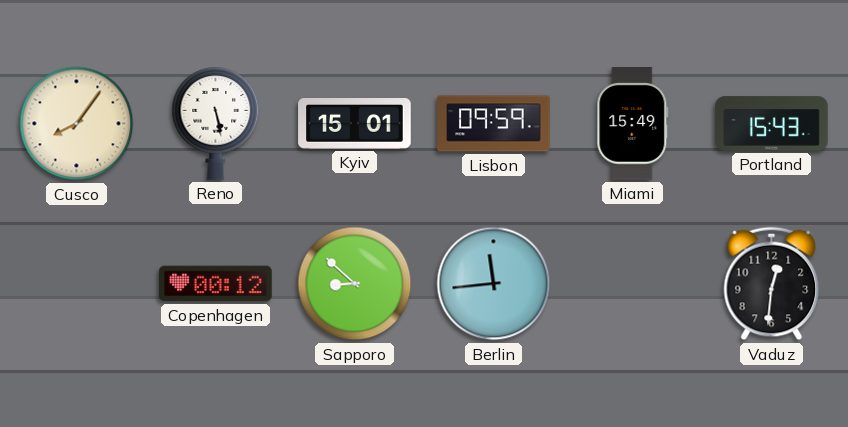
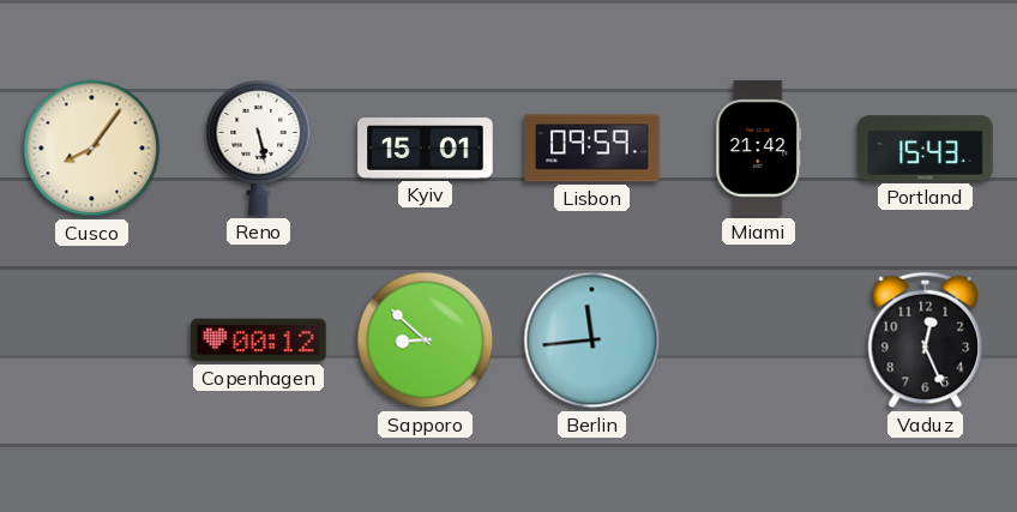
Miami: 15:49 -> 21:42
Vaduz: 12:31 -> 12:26
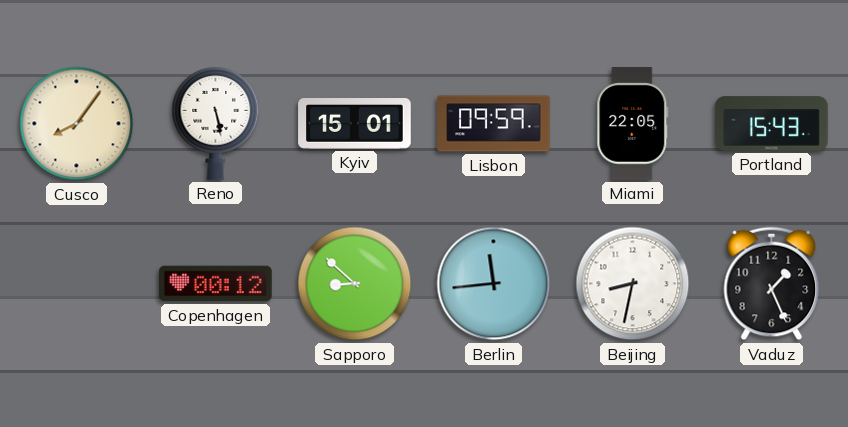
Miami: 21:42 -> 22:05
Beijing: none -> 8:32
Vaduz: 12:26 -> 1:26
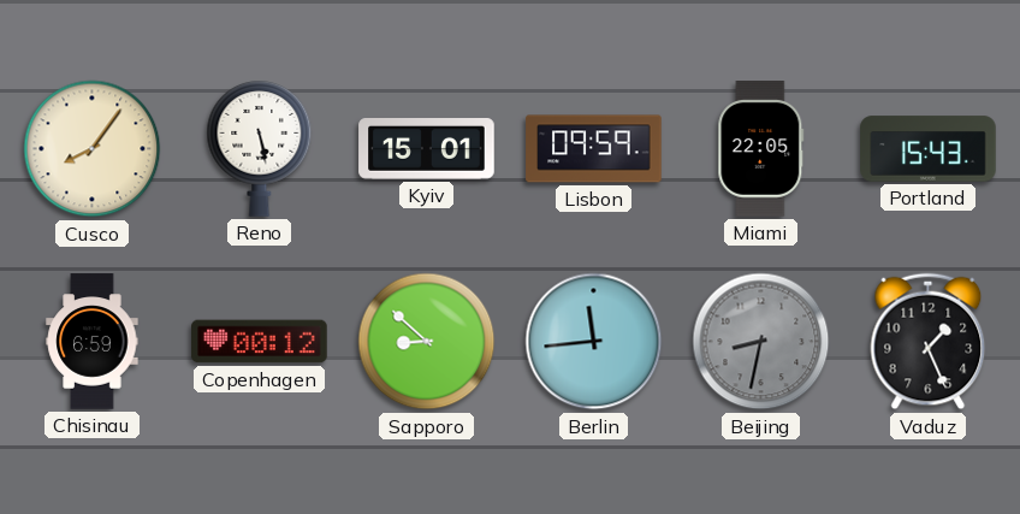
Chisinau: none -> 6:59
Beijing dial: white -> grey
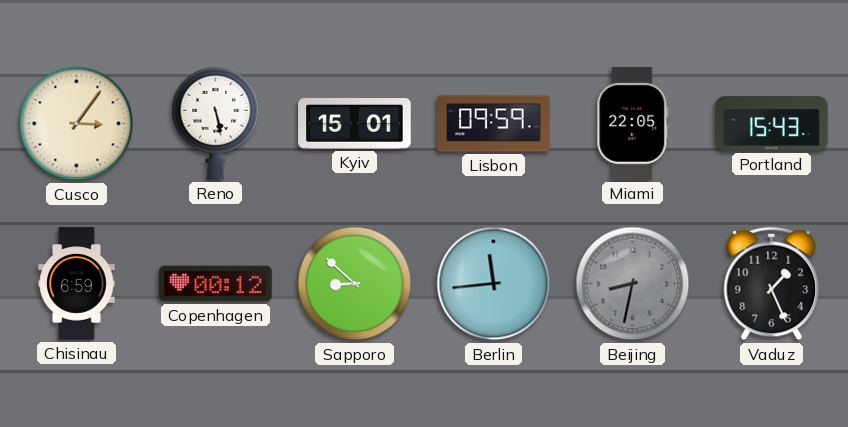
Cusco: 8:06 -> 3:06
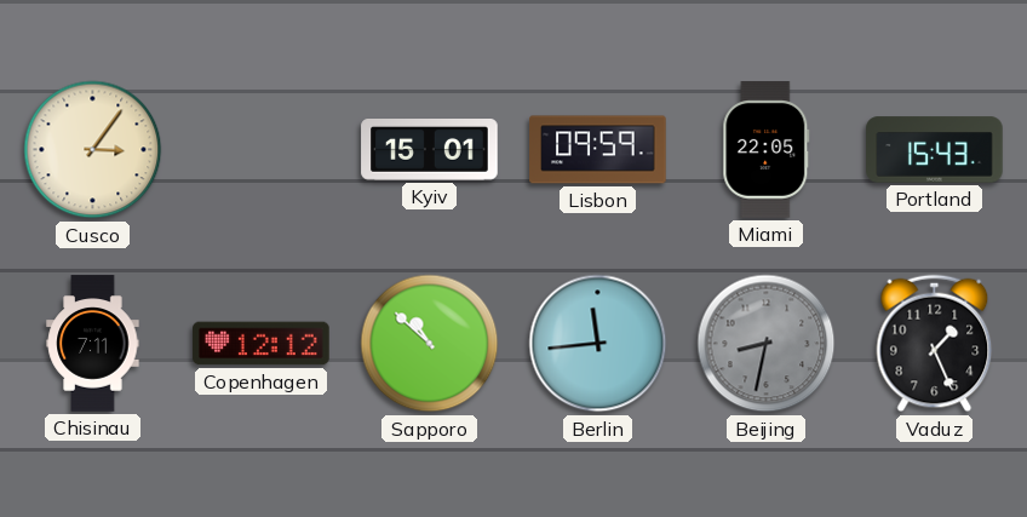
Reno: 5:28 -> none
Chisinau: 6:59 -> 7:11
Copenhagen: 00:12 -> 12:12
Sapporo: 8:52 -> 10:52
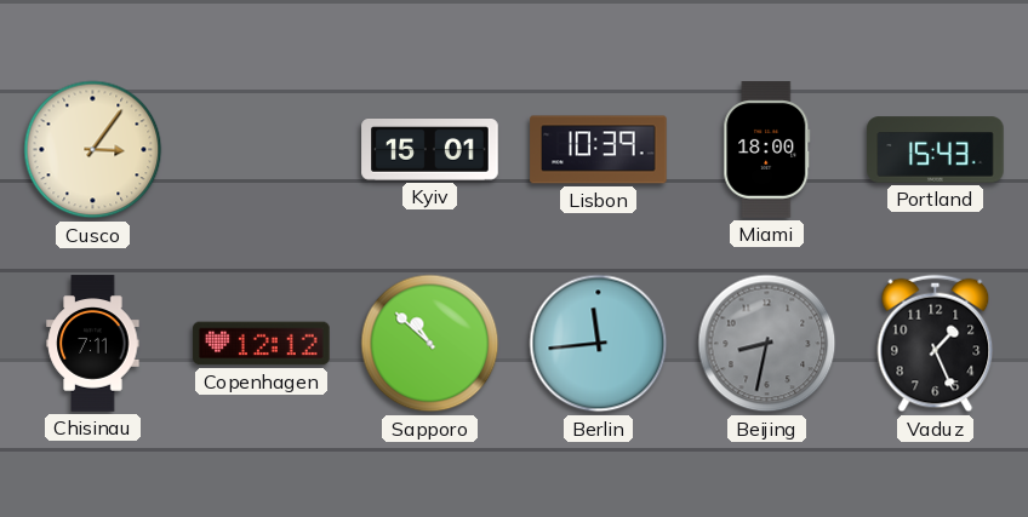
Lisbon: 09:59 -> 10:39
Miami: 22:05 -> 18:00
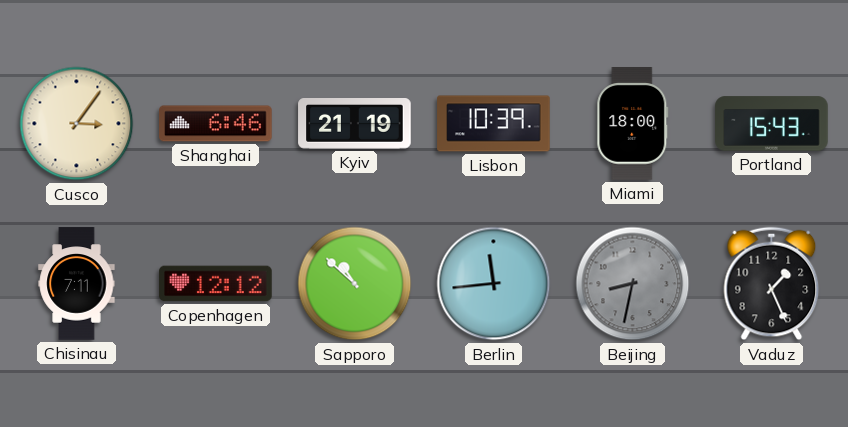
Shanghai: none -> 6:46
Kyiv: 15:01 -> 21:19
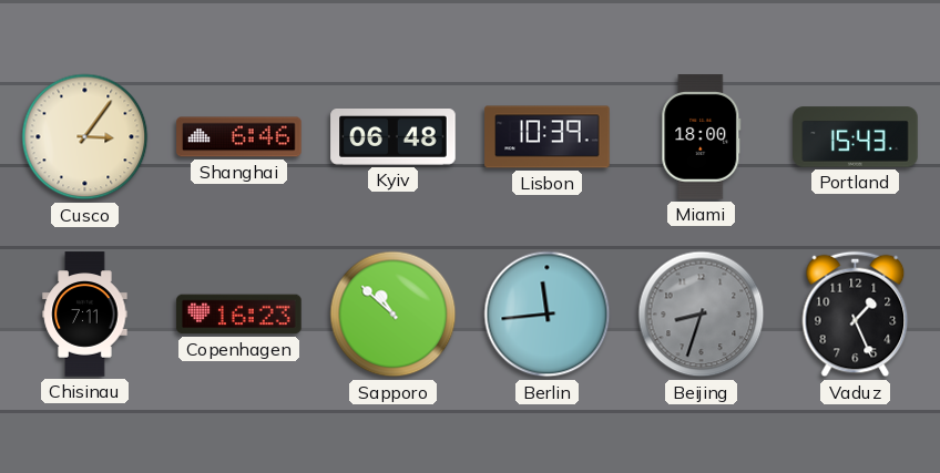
Kyiv: 21:19 -> 06:48
Copenhagen: 12:12 -> 16:23
Beijing: 8:32 -> 8:33
